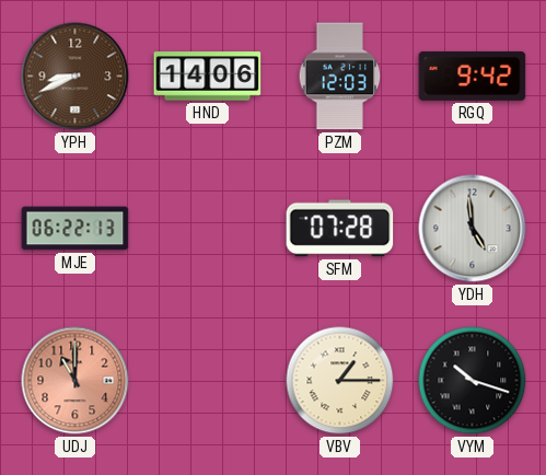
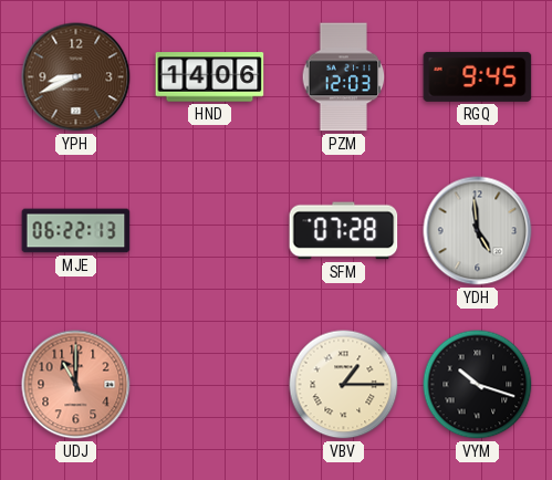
RGQ: 9:42 -> 9:45
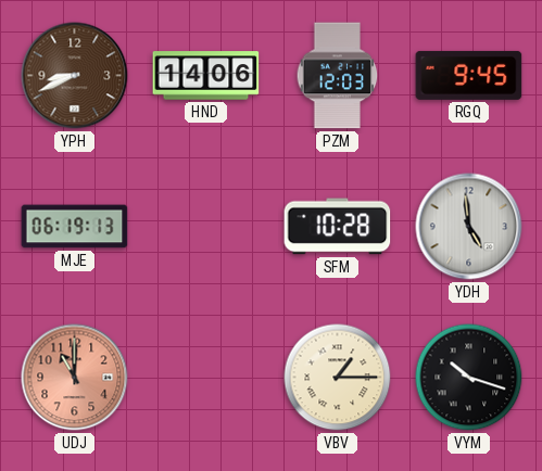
MJE: 06:22 -> 06:19
SFM: 07:28 -> 10:28
